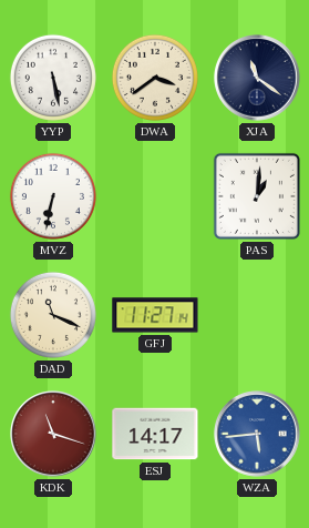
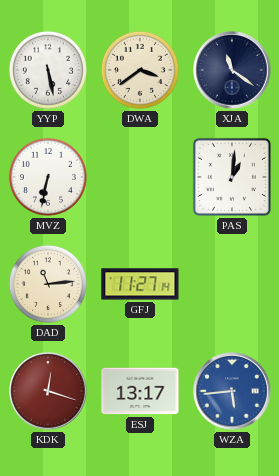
DAD: 11:19 -> 11:14
KDK: 11:18 -> 12:18
ESJ: 14:17 -> 13:17
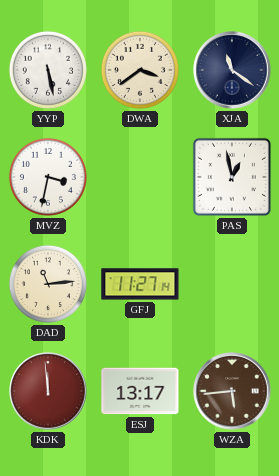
MVZ: 6:32 -> 3:32
PAS: 1:01 -> 12:58
KDK: 12:18 -> 11:59
WZA dial: blue -> brown
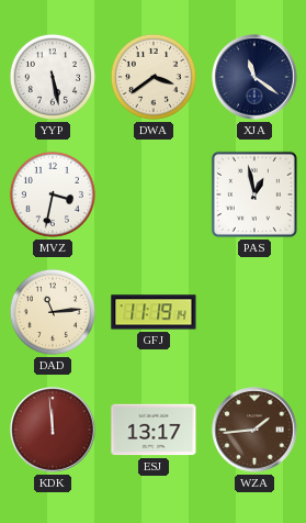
GFJ: 11:27 -> 11:19
WZA: 5:44 -> 1:44
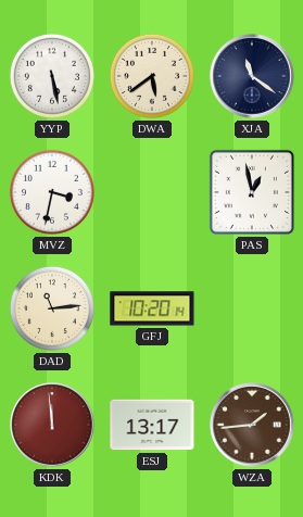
DWA: 3:39 -> 5:39
GFJ: 11:19 -> 10:20
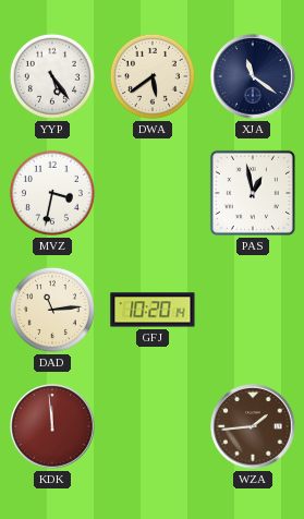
YYP: 5:28 -> 5:24
ESJ: 13:17 -> none
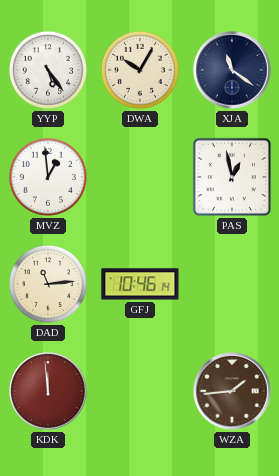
DWA: 5:39 -> 10:05
MVZ: 3:32 -> 12:59
GFJ: 10:20 -> 10:46
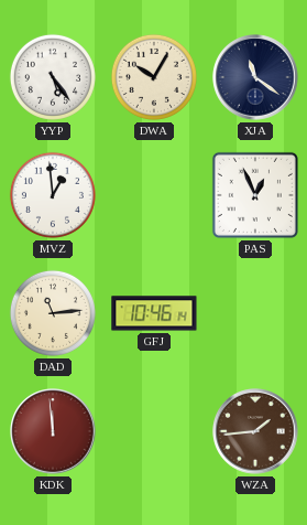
PAS: 12:58 -> 12:56
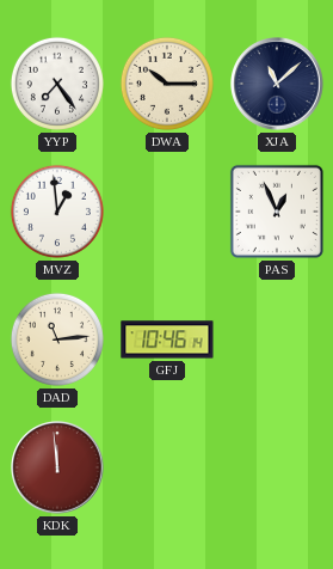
YYP: 5:24 -> 7:24
DWA: 10:05 -> 10:15
XJA: 11:21 -> 11:08
WZA: 1:44 -> none
